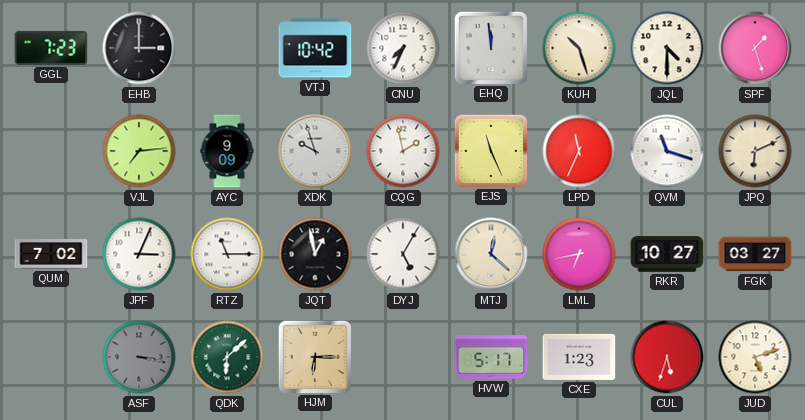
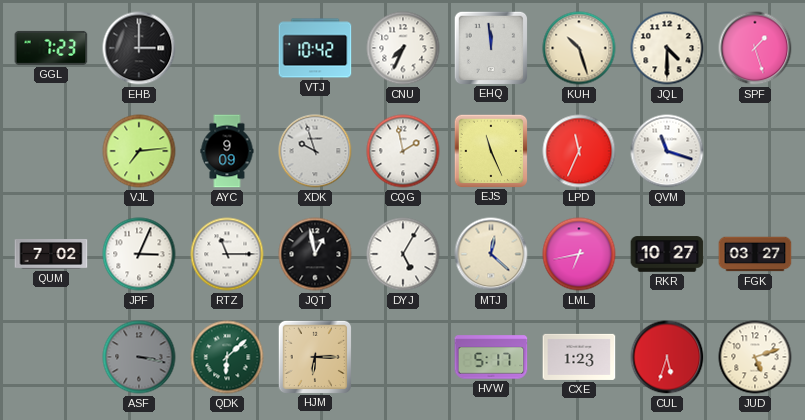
JPQ: 6:11 -> none
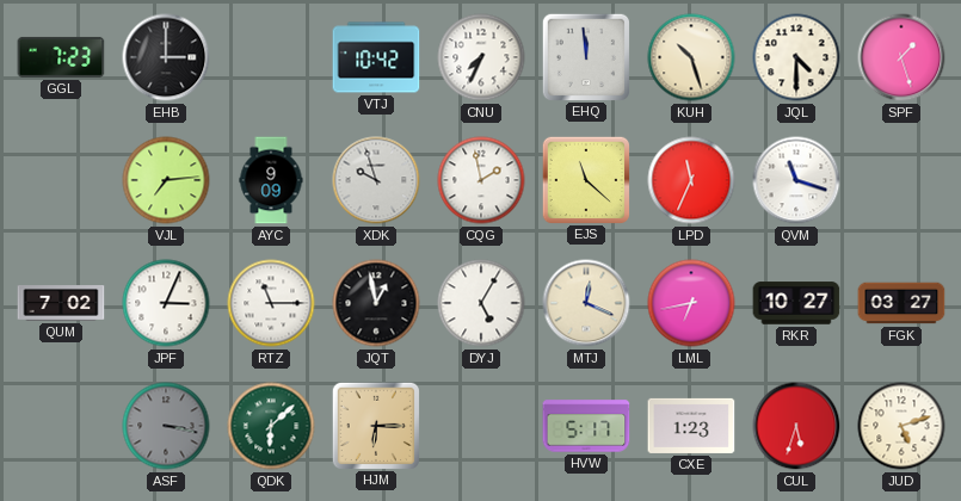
EJS: 11:26 -> 11:22
MTJ: 12:22 -> 12:19
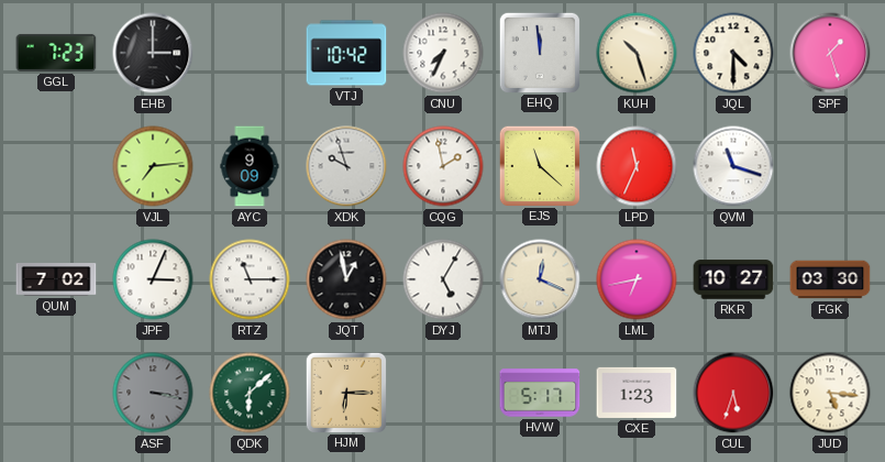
FGK: 03:27 -> 03:30
JUD: 5:12 -> 5:16
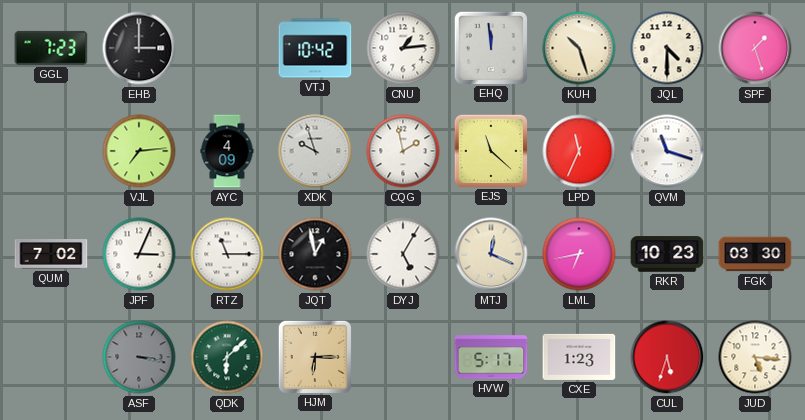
CNU: 7:34 -> 1:14
AYC: 9:09 -> 4:09
RKR: 10:27 -> 10:23
